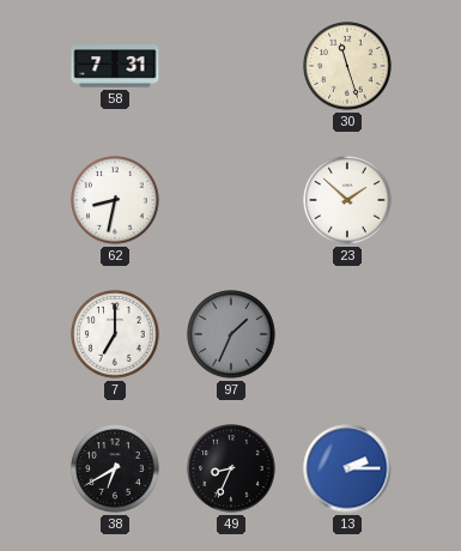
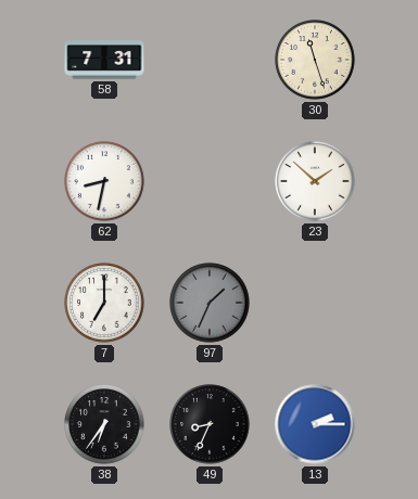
38: 6:40 -> 6:36
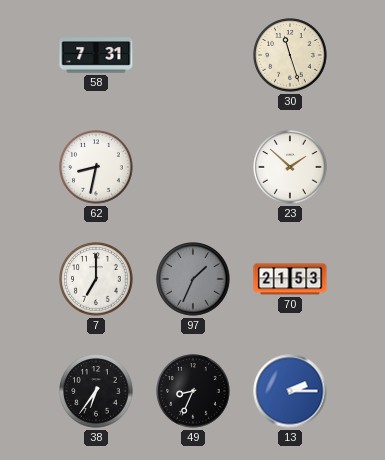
70: none -> 21:53
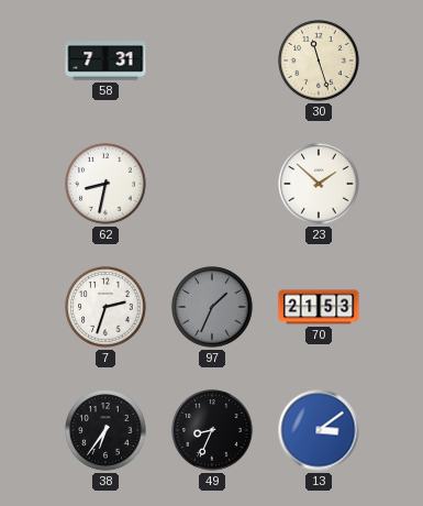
7: 7:00 -> 2:33
13: 2:15 -> 3:09
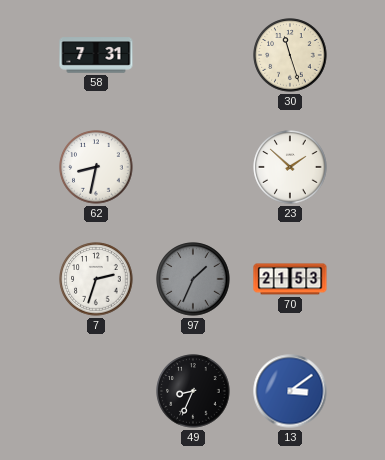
38: 6:36 -> none
